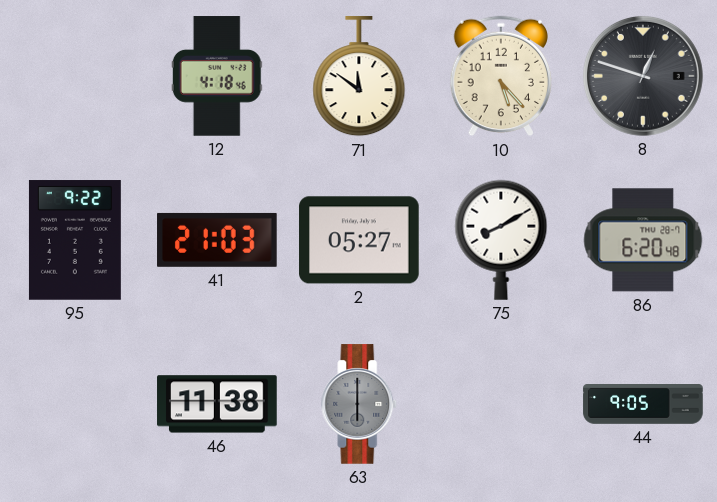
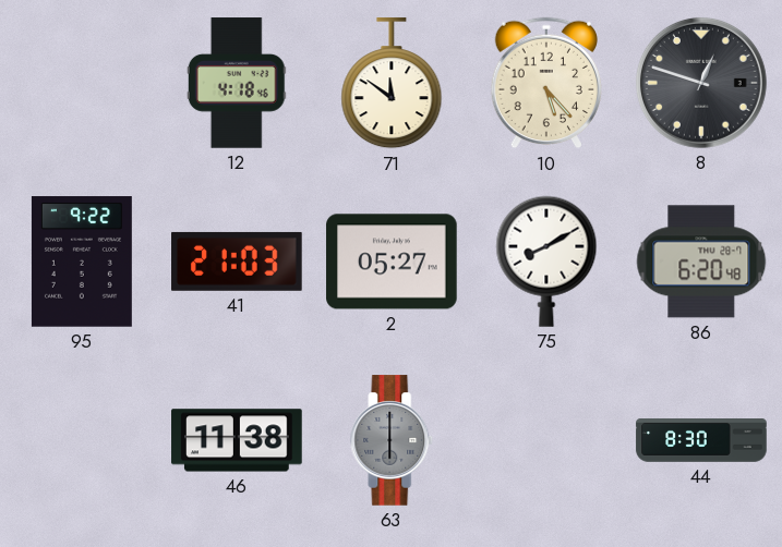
44: 9:05 -> 8:30
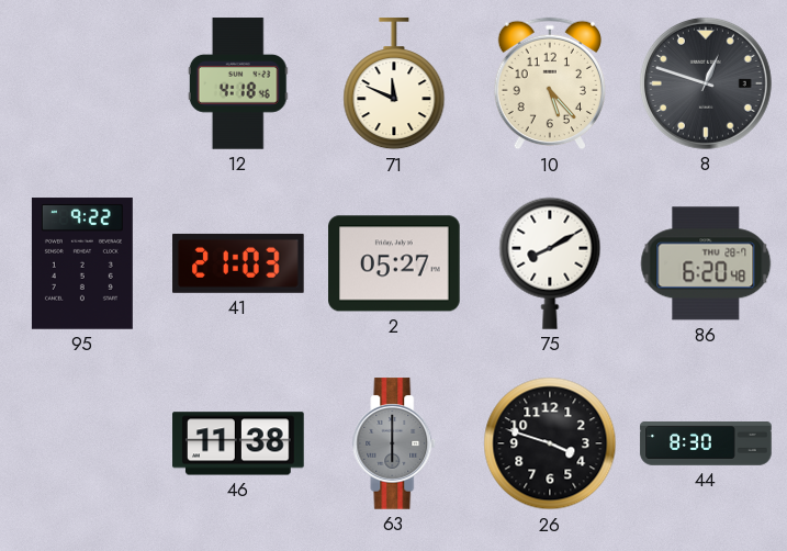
71: 11:51 -> 11:49
26: none -> 3:48
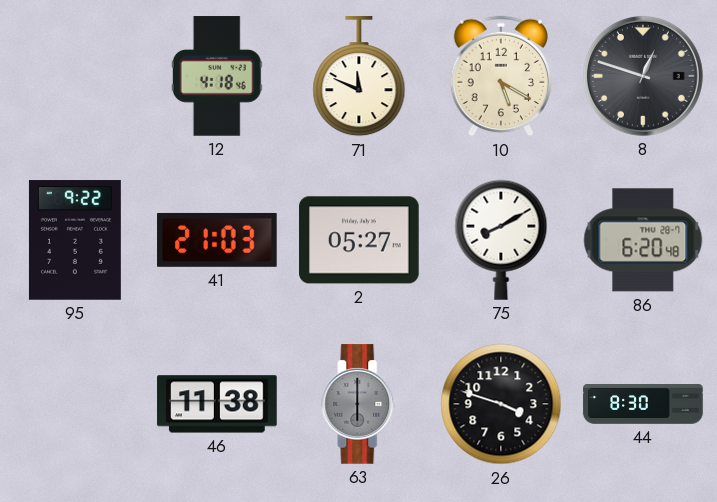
10: 5:23 -> 5:20
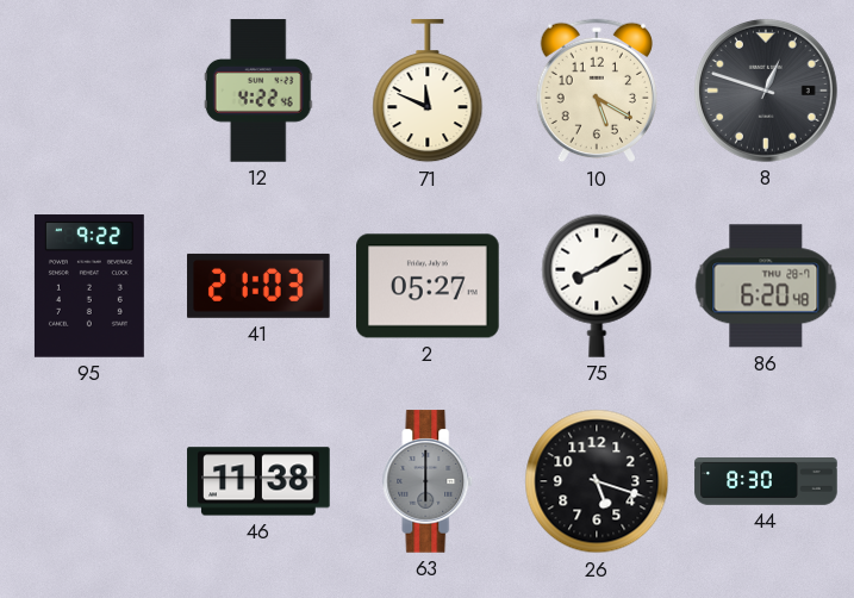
12: 4:18 -> 4:22
26: 3:48 -> 5:18
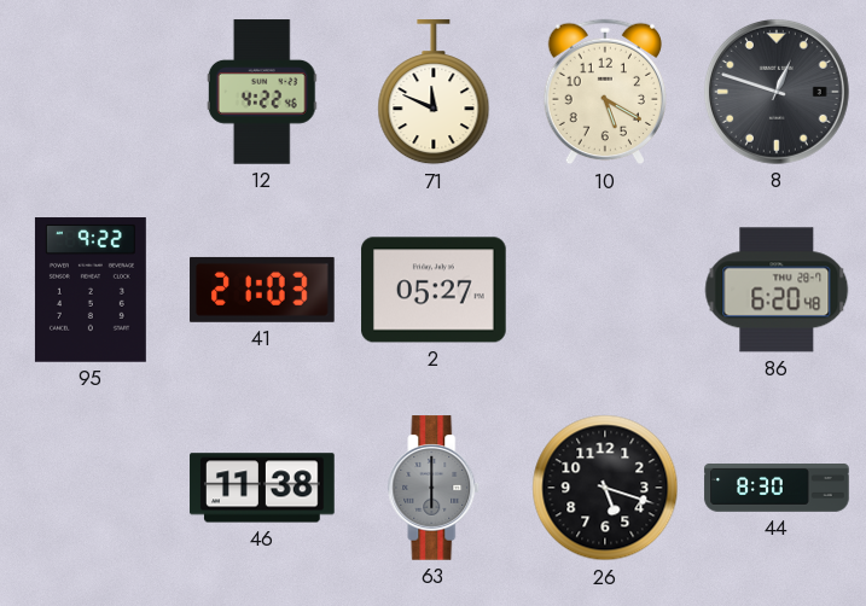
75: 8:10 -> none
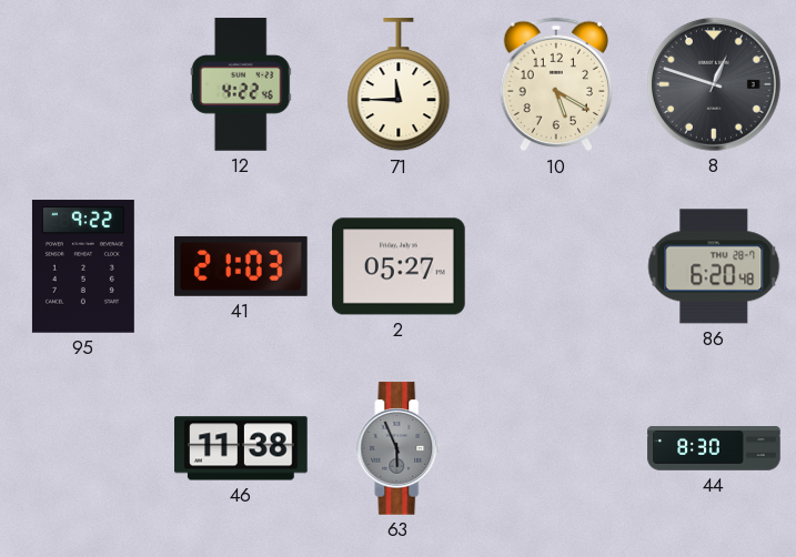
71: 11:49 -> 11:45
63: 6:00 -> 5:56
26: 5:18 -> none
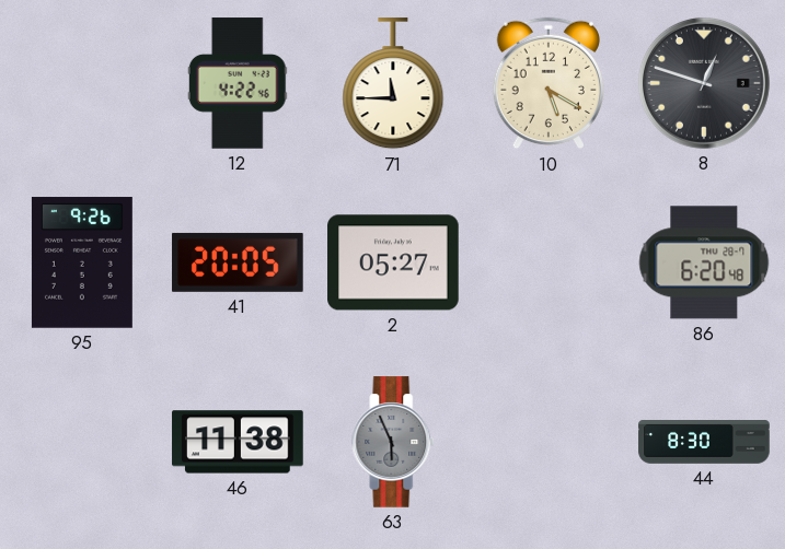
95: 9:22 -> 9:26
41: 21:03 -> 20:05
